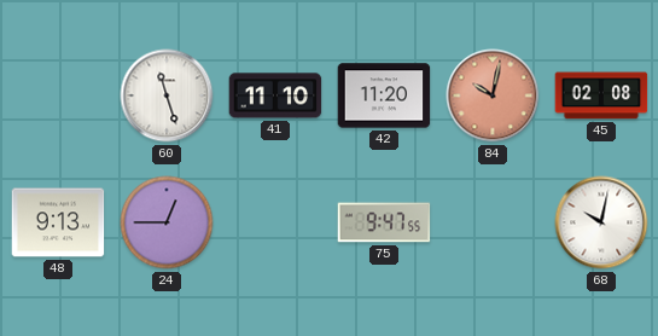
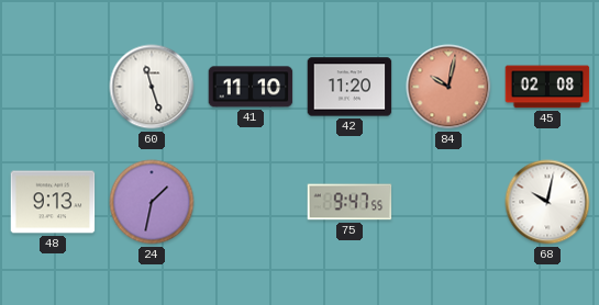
24: 12:45 -> 1:32
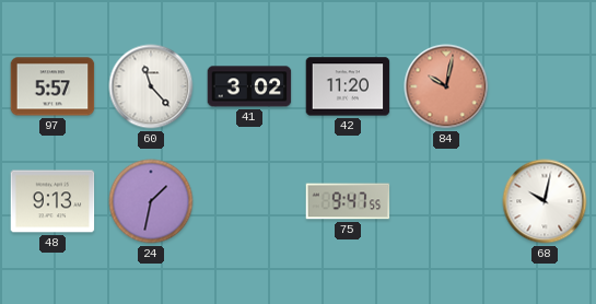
97: none -> 5:57
60: 11:27 -> 11:23
41: 11:10 -> 3:02
45: 02:08 -> none
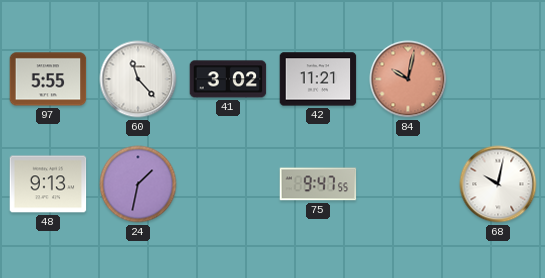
97: 5:57 -> 5:55
42: 11:20 -> 11:21
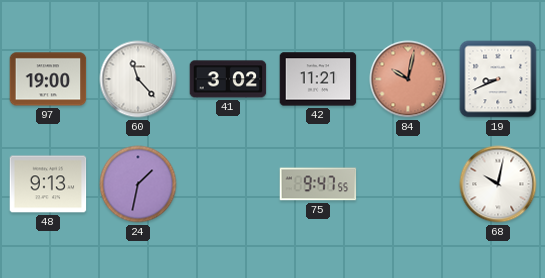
97: 5:55 -> 19:00
19: none -> 8:41
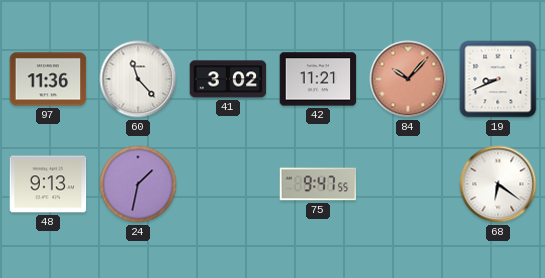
97: 19:00 -> 11:36
84: 10:02 -> 10:07
68: 10:02 -> 6:21
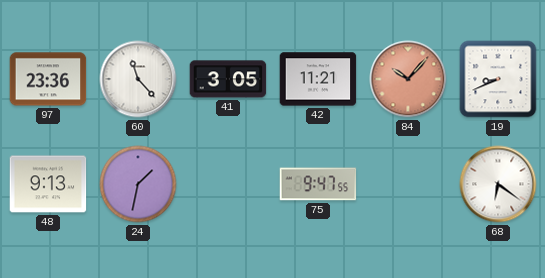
97: 11:36 -> 23:36
41: 3:02 -> 3:05
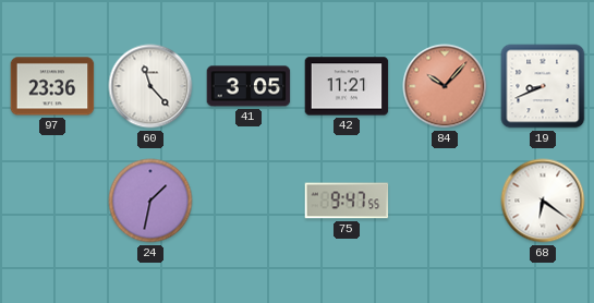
48: 9:13 -> none
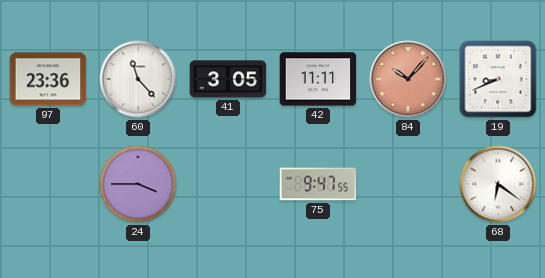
42: 11:21 -> 11:11
24: 1:32 -> 3:45
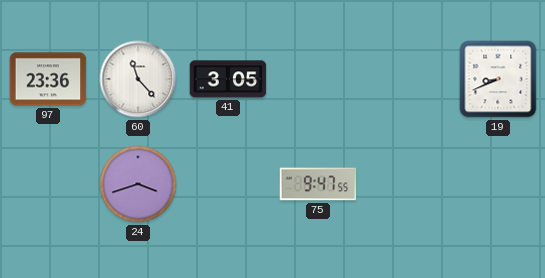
42: 11:11 -> none
84: 10:07 -> none
24: 3:45 -> 3:42
68: 6:21 -> none
